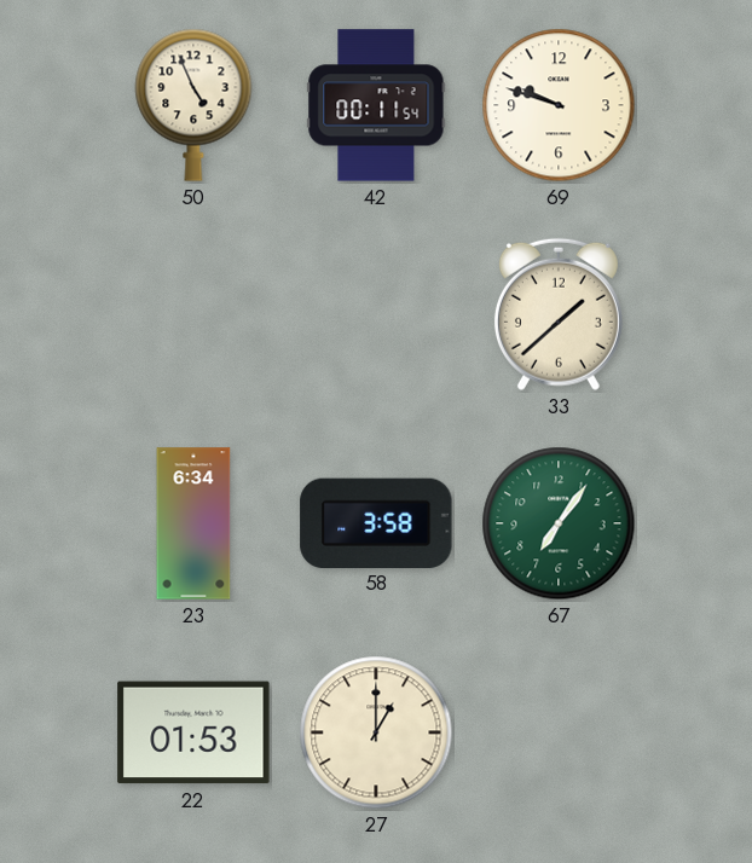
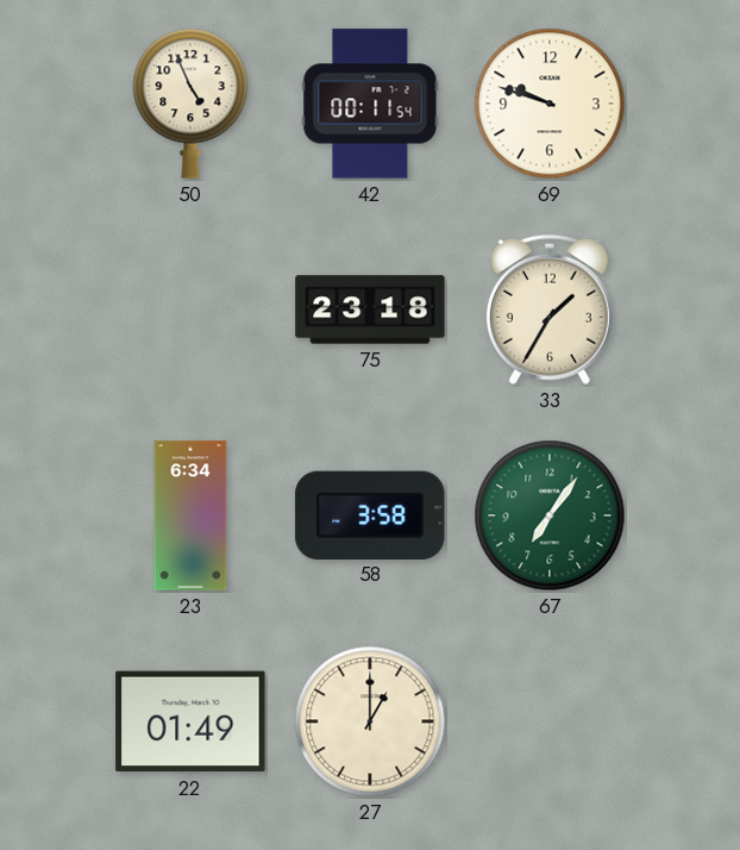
75: none -> 23:18
33: 1:38 -> 1:35
22: 01:53 -> 01:49
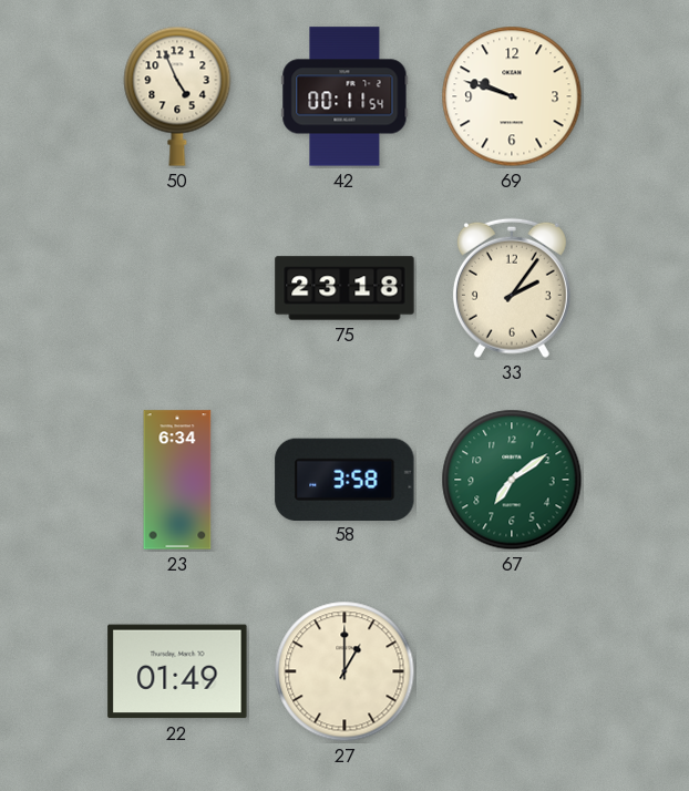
33: 1:35 -> 2:06
67: 7:06 -> 7:09
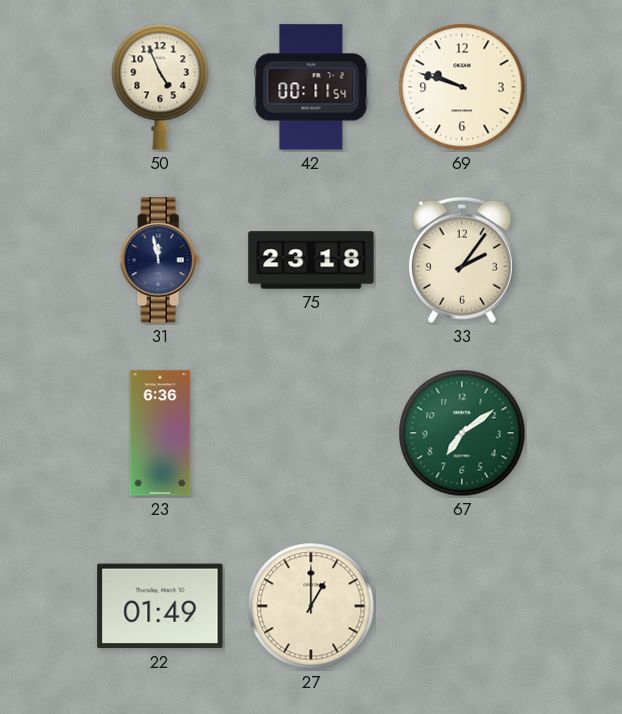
31: none -> 11:58
23: 6:34 -> 6:36
58: 3:58 -> none
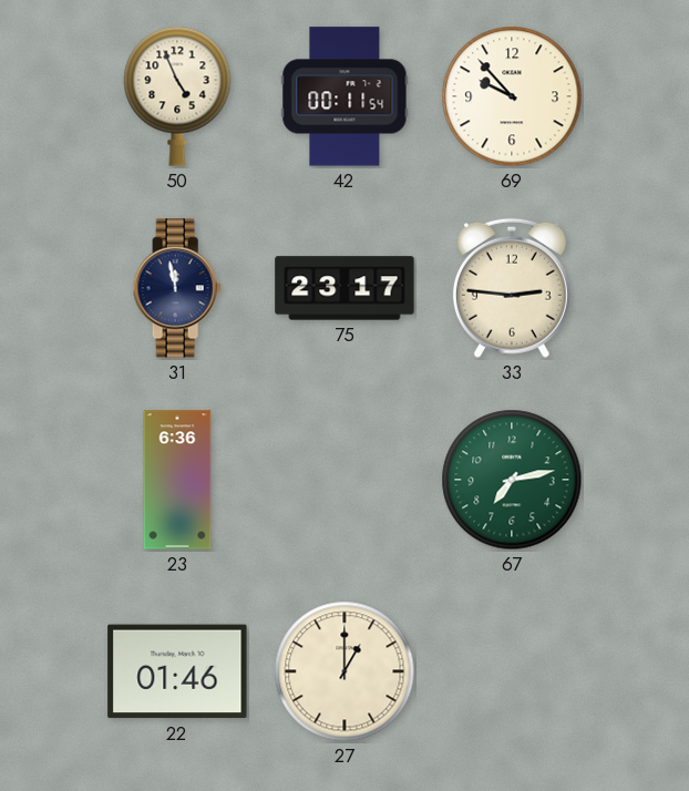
69: 9:48 -> 9:53
75: 23:18 -> 23:17
33: 2:06 -> 2:46
67: 7:09 -> 7:13
22: 01:49 -> 01:46
